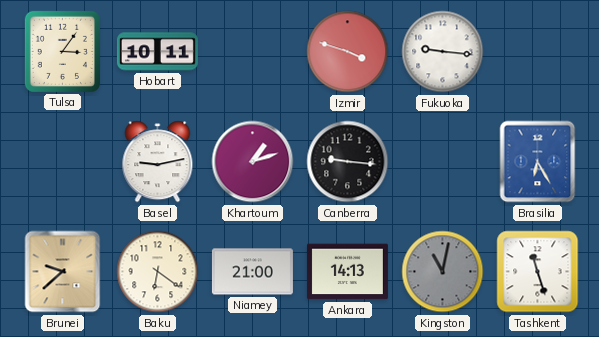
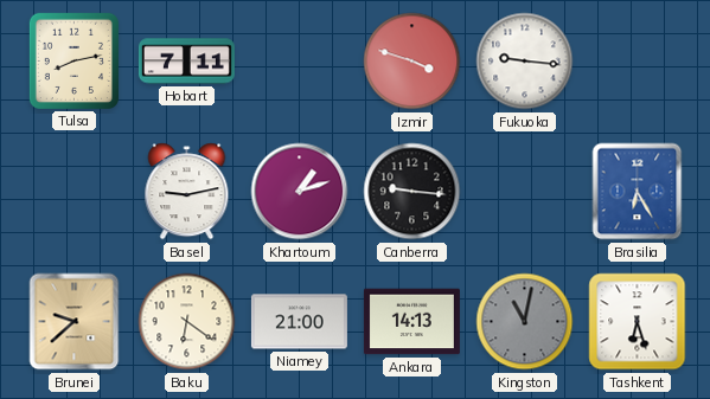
Tulsa: 3:06 -> 8:13
Hobart: 10:11 -> 7:11
Tashkent: 11:27 -> 6:27
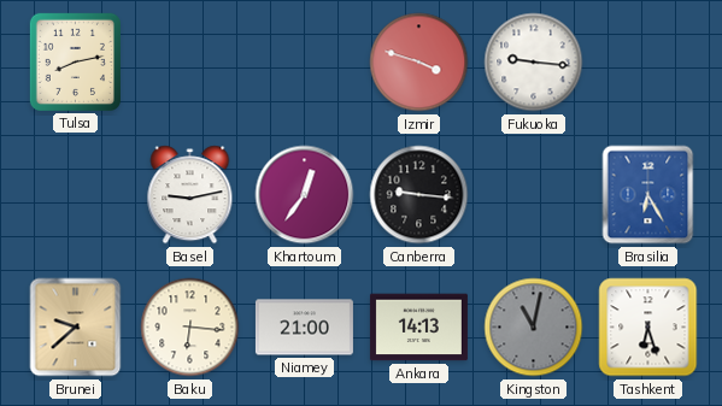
Hobart: 7:11 -> none
Khartoum: 1:12 -> 12:36
Baku: 6:21 -> 6:16
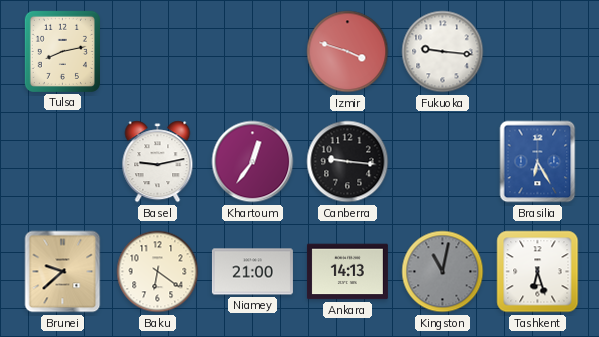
Baku: 6:16 -> 6:21
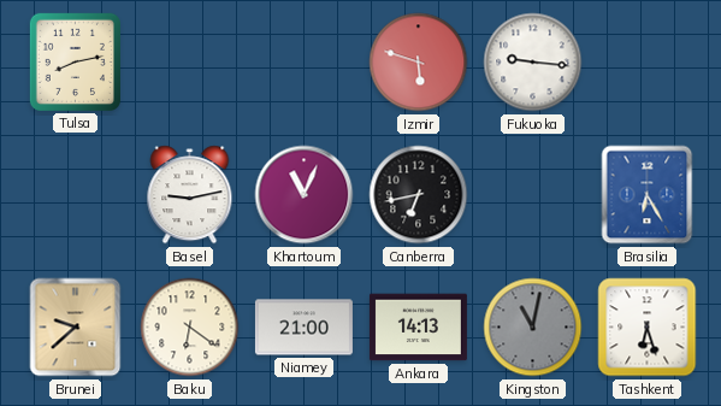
Izmir: 3:48 -> 5:48
Khartoum: 12:36 -> 11:04
Canberra: 9:16 -> 6:43
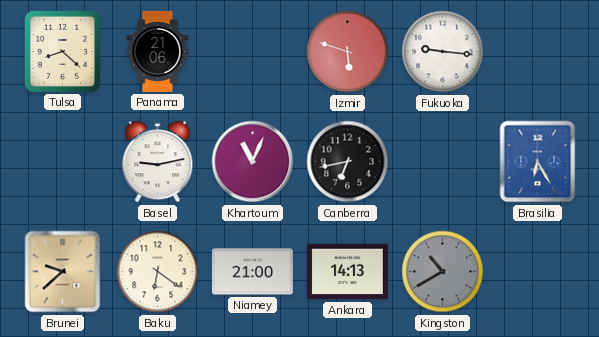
Tulsa: 8:13 -> 8:22
Panama: none -> 21:06
Kingston: 11:02 -> 10:40
Tashkent: 6:27 -> none
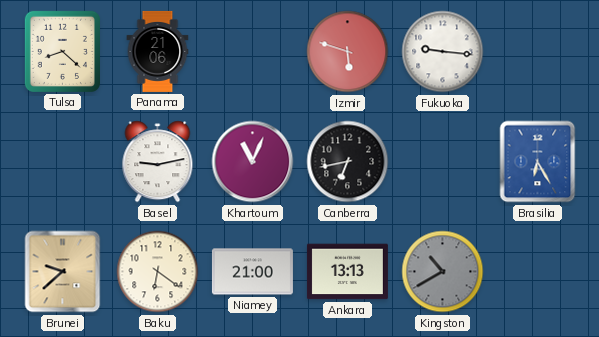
Ankara: 14:13 -> 13:13
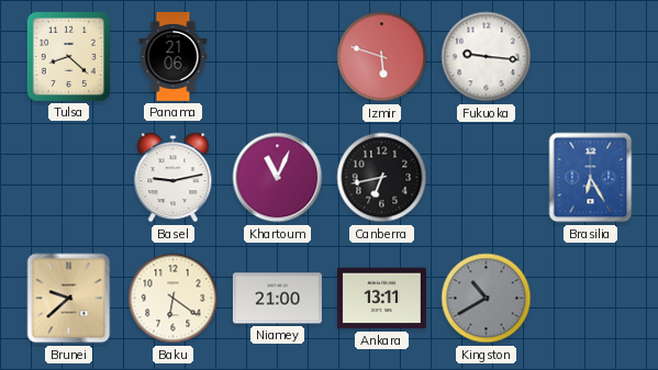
Ankara: 13:13 -> 13:11
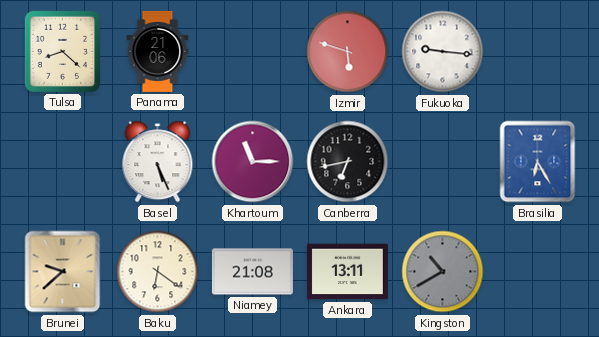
Basel: 9:13 -> 5:26
Khartoum: 11:04 -> 11:15
Niamey: 21:00 -> 21:08
